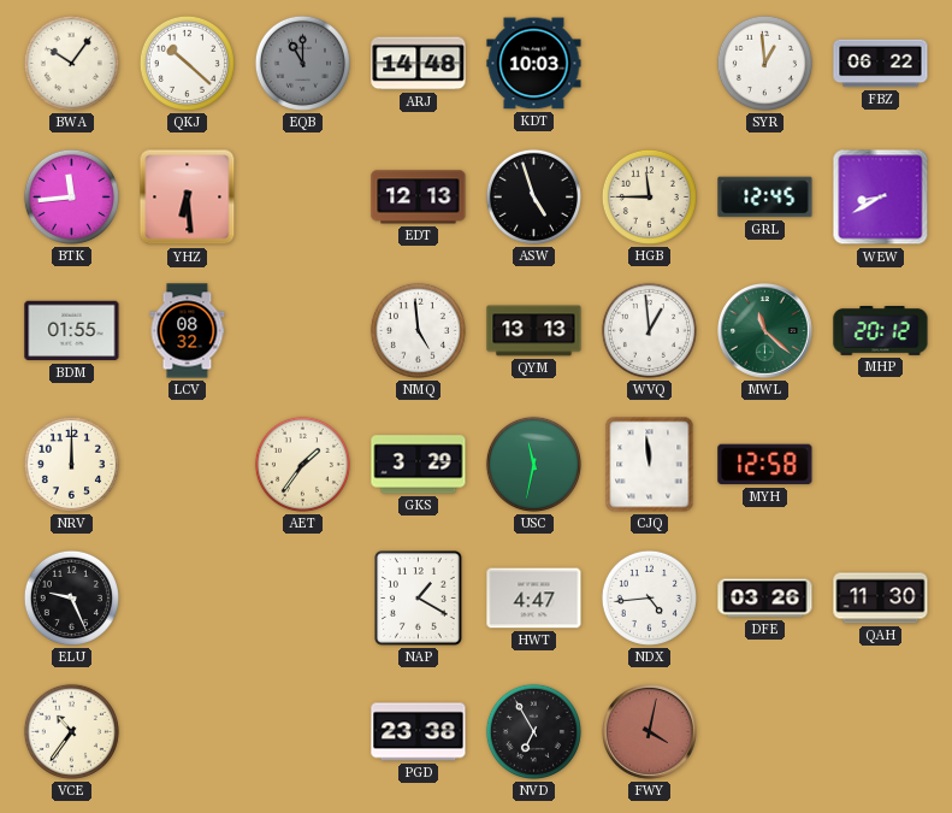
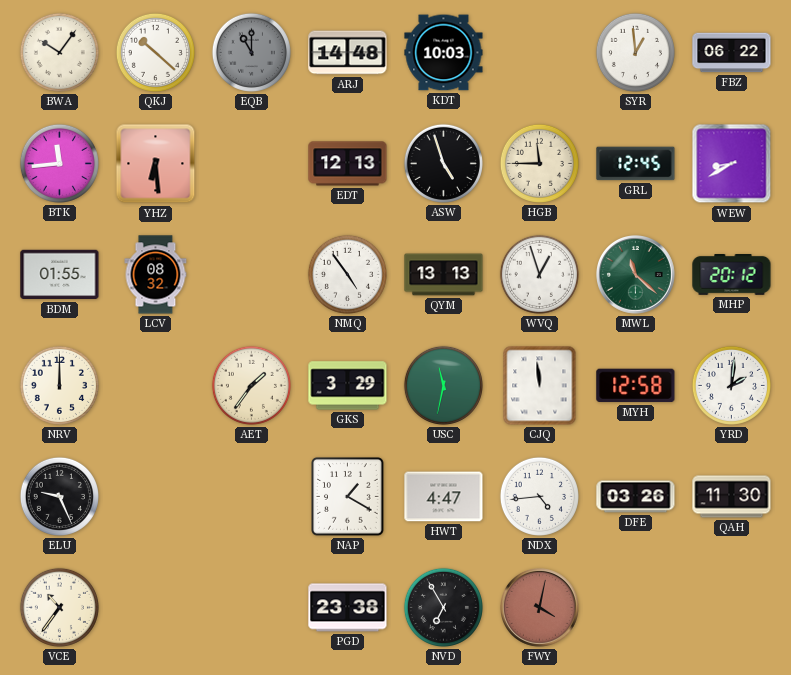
NMQ: 4:59 -> 4:54
WVQ: 12:59 -> 12:57
YRD: none -> 2:01
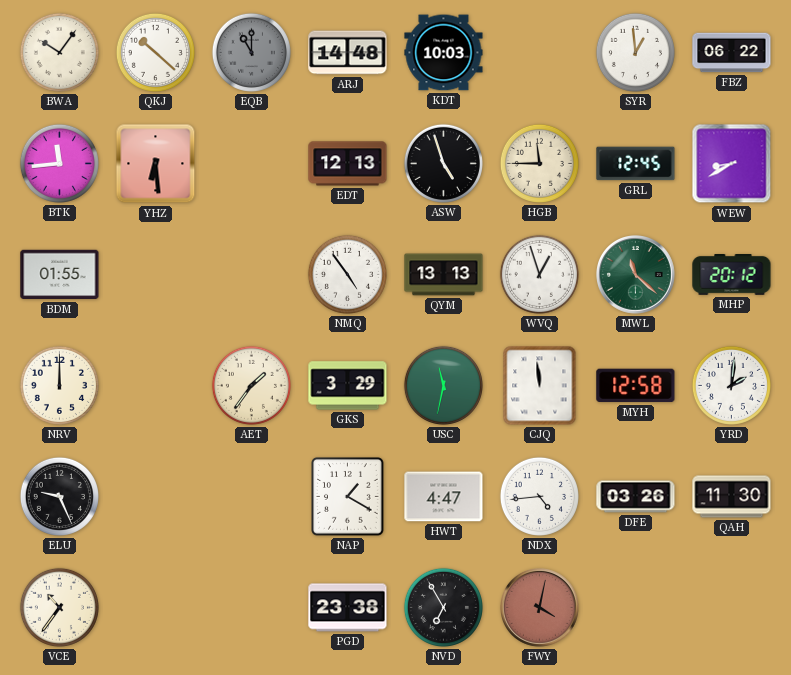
LCV: 08:32 -> none
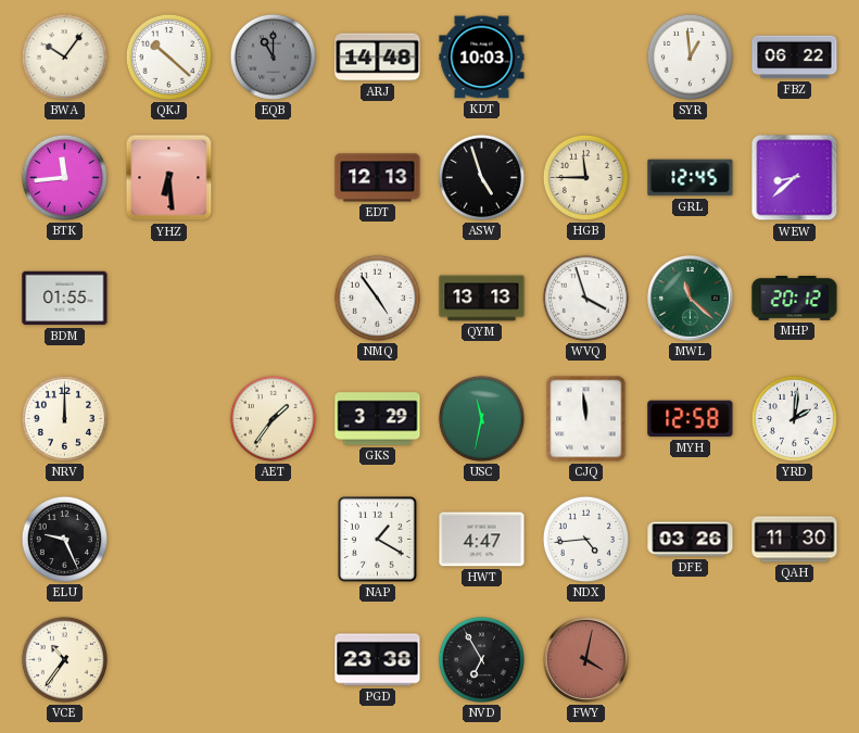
WEW: 8:40 -> 8:38
WVQ: 12:57 -> 3:57
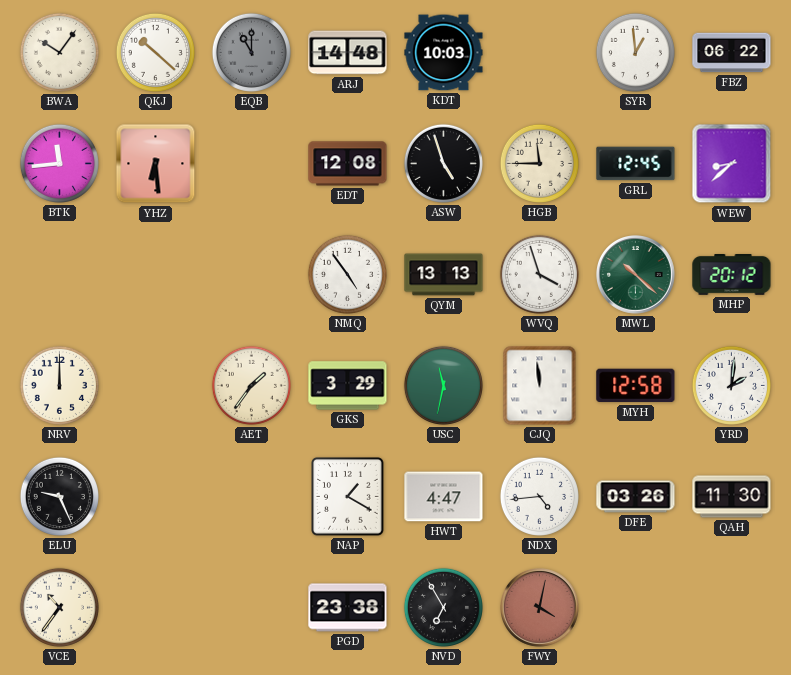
EDT: 12:13 -> 12:08
BDM: 01:55 -> none
MWL: 11:22 -> 10:22
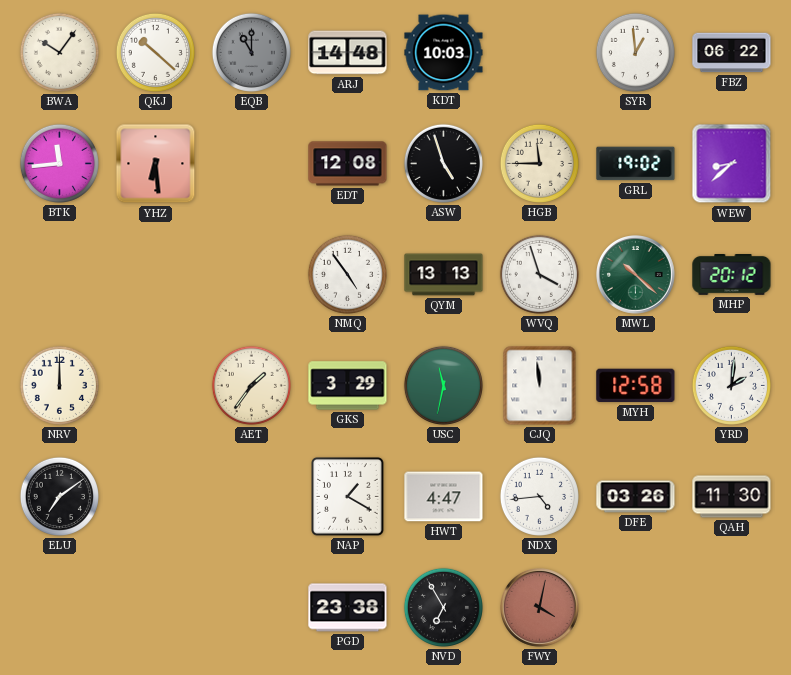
GRL: 12:45 -> 19:02
ELU: 9:26 -> 7:09
VCE: 10:36 -> none
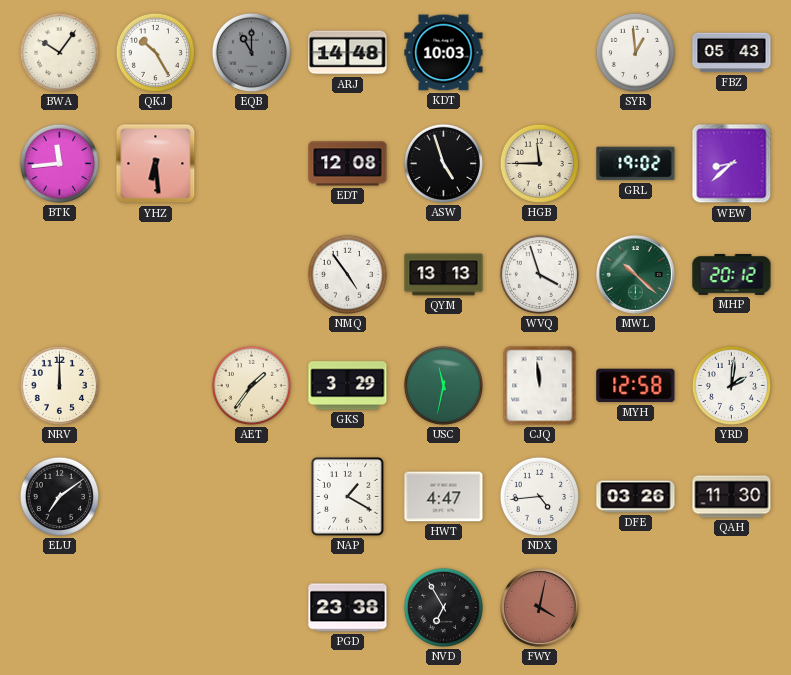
QKJ: 10:22 -> 10:25
FBZ: 06:22 -> 05:43
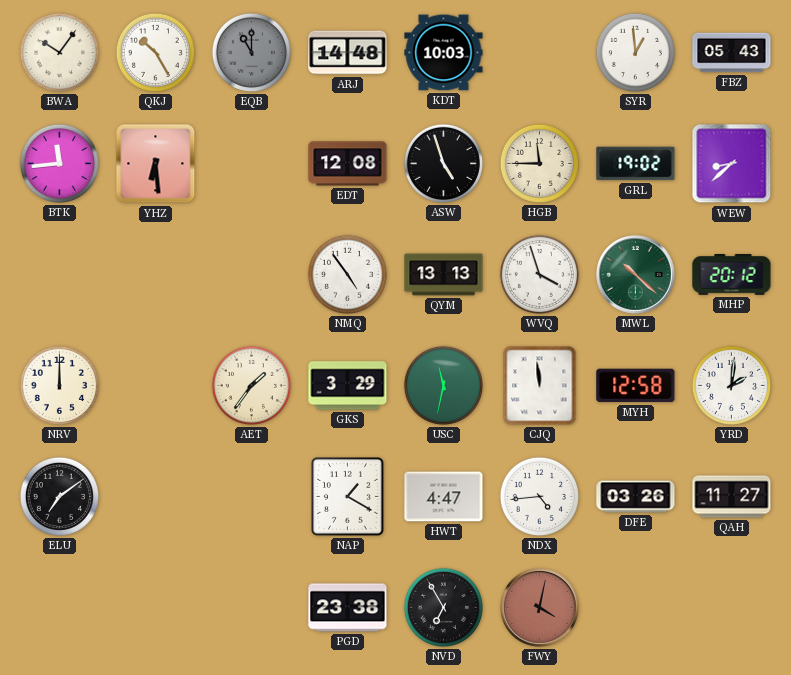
QAH: 11:30 -> 11:27
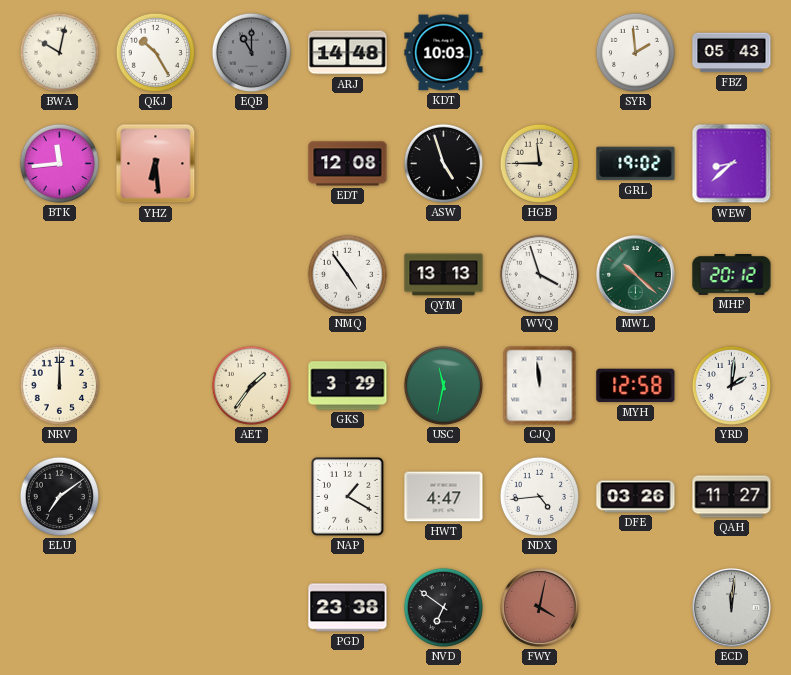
BWA: 10:06 -> 10:02
SYR: 12:59 -> 1:59
NVD: 6:55 -> 6:51
ECD: none -> 12:01
